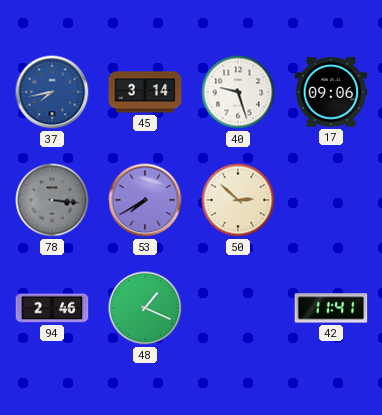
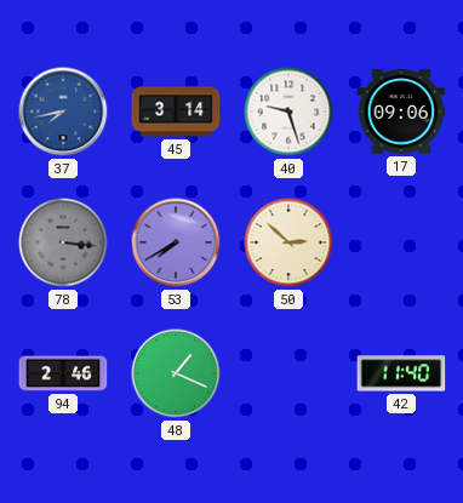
42: 11:41 -> 11:40
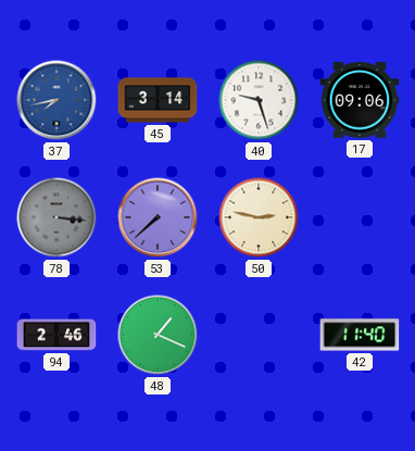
53: 7:40 -> 7:38
50: 2:52 -> 2:47
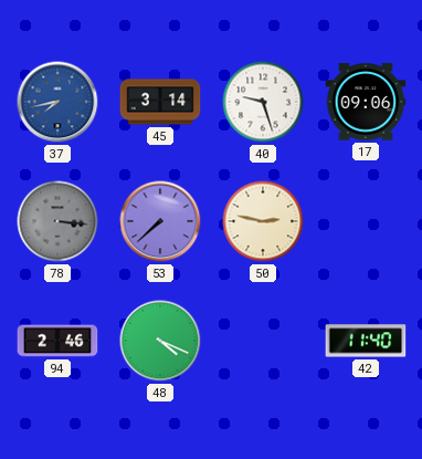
48: 1:19 -> 4:19
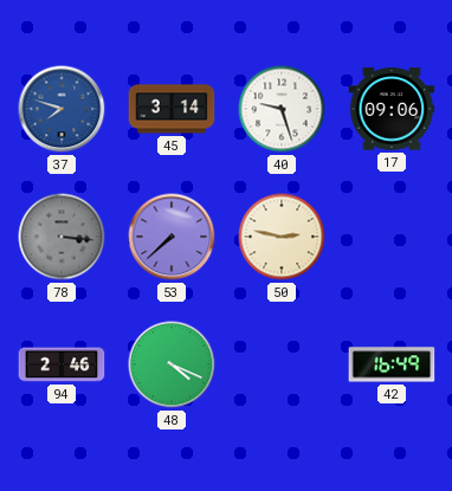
37: 7:43 -> 7:48
42: 11:40 -> 16:49
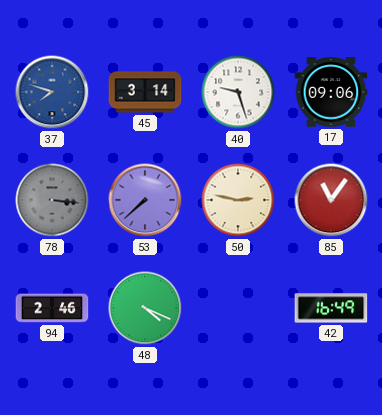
85: none -> 11:06
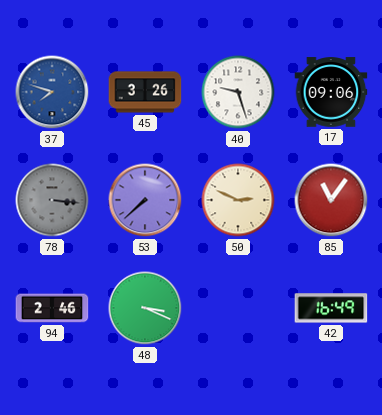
45: 3:14 -> 3:26
50: 2:47 -> 2:49
48: 4:19 -> 3:19
